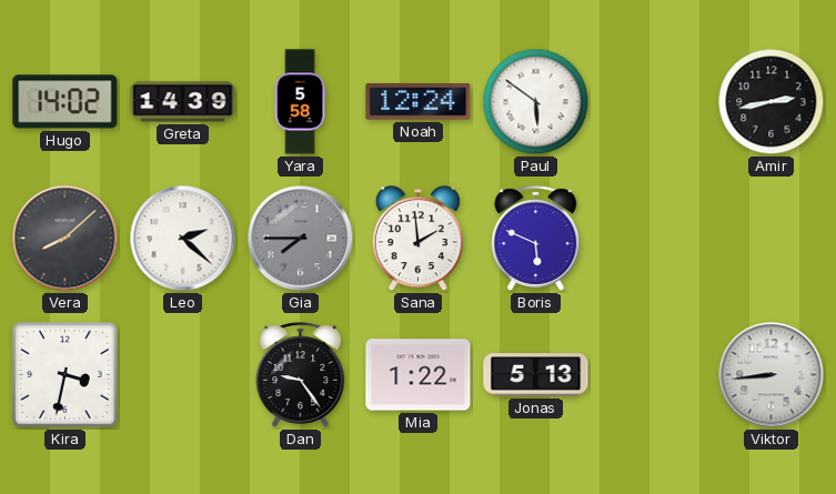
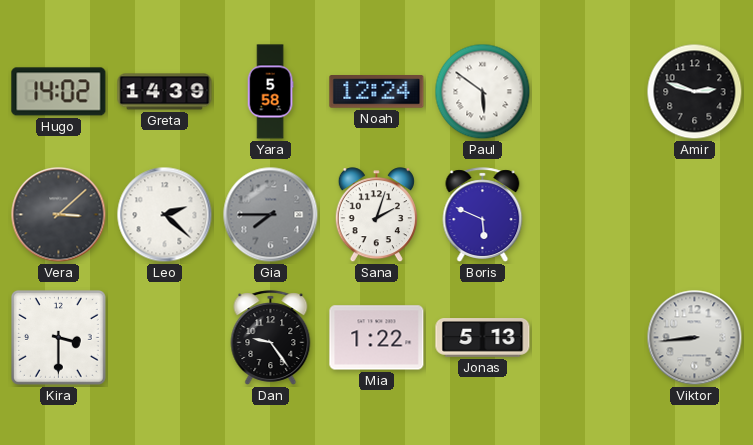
Amir: 2:43 -> 2:48
Vera: 8:08 -> 3:08
Sana: 1:59 -> 2:03
Kira: 3:32 -> 3:30
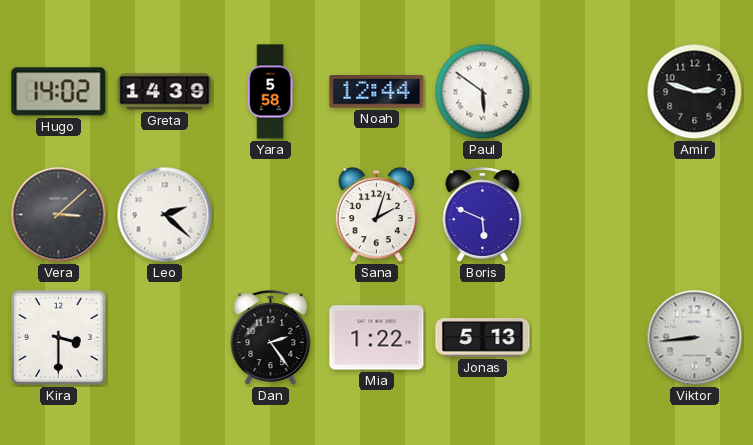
Noah: 12:24 -> 12:44
Gia: 7:45 -> none
Dan: 9:24 -> 2:24
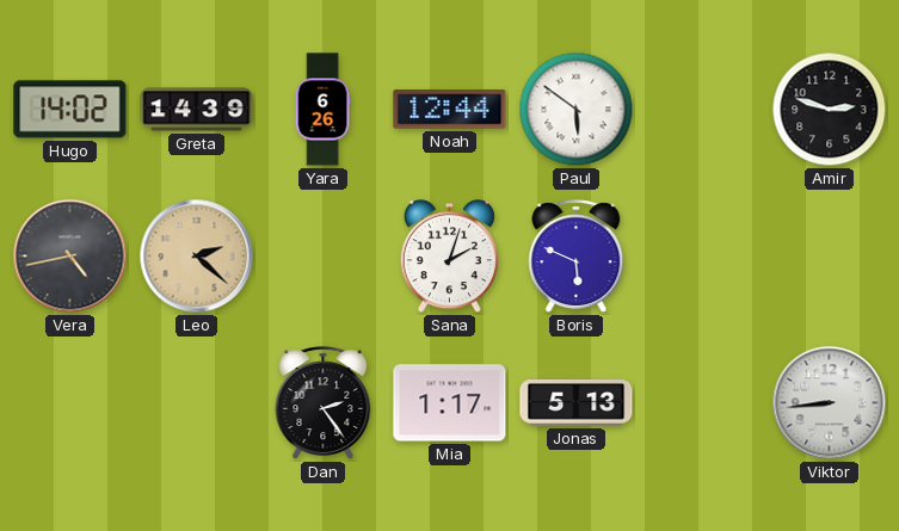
Yara: 5:58 -> 6:26
Vera: 3:08 -> 4:43
Leo dial: white -> champagne
Kira: 3:30 -> none
Mia: 1:22 -> 1:17
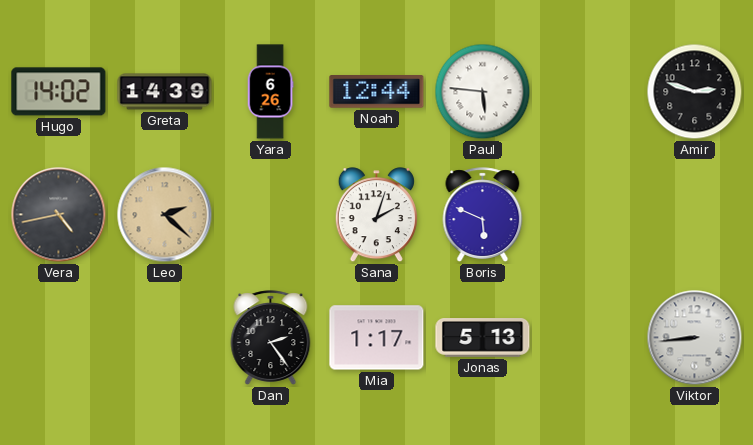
Paul: 5:51 -> 5:46
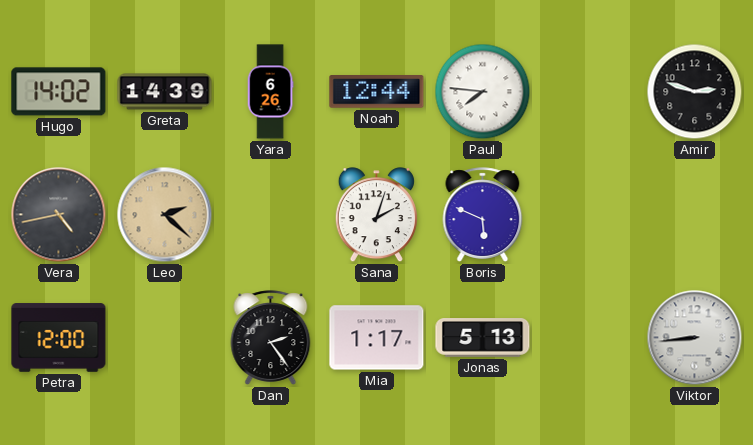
Paul: 5:46 -> 7:46
Petra: none -> 12:00
